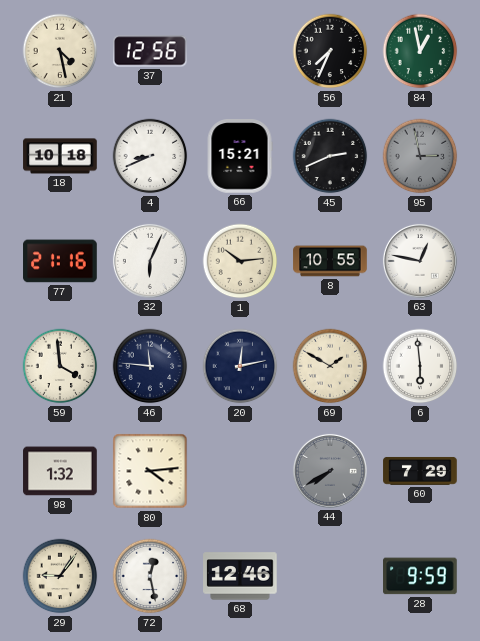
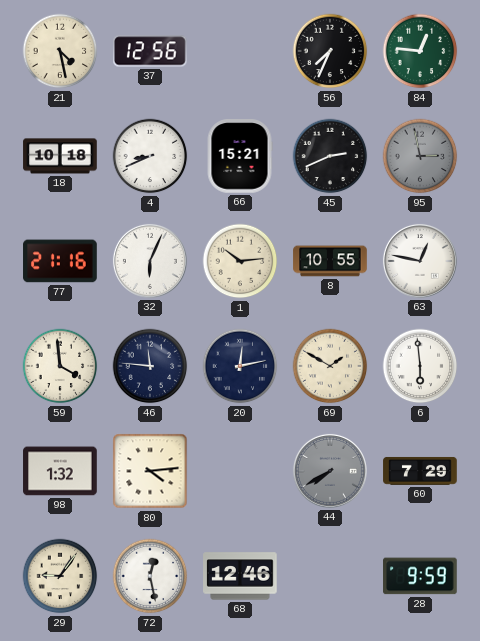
84: 12:58 -> 12:46
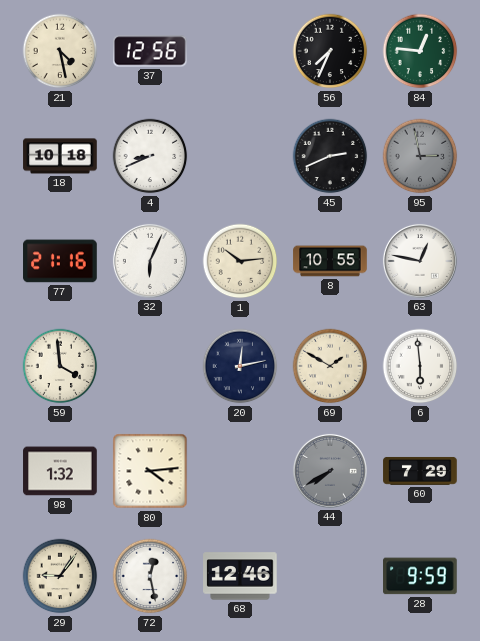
66: 15:21 -> none
46: 11:46 -> none
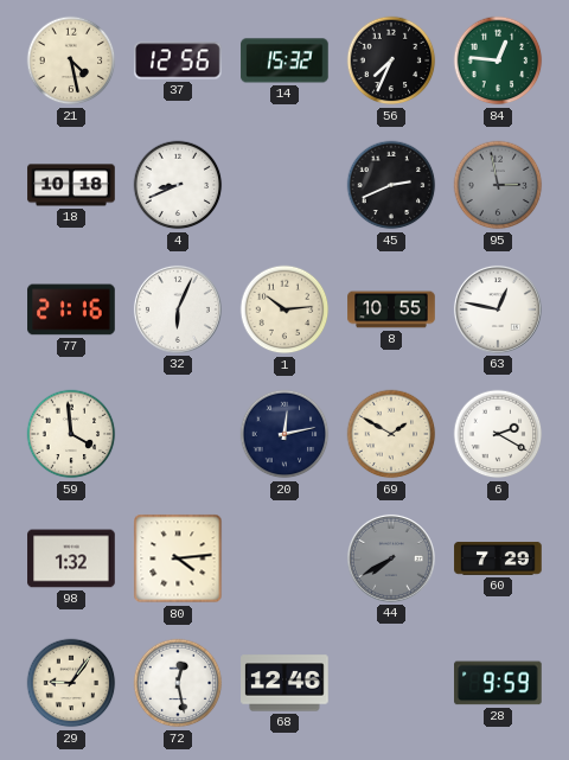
14: none -> 15:32
6: 5:59 -> 2:20
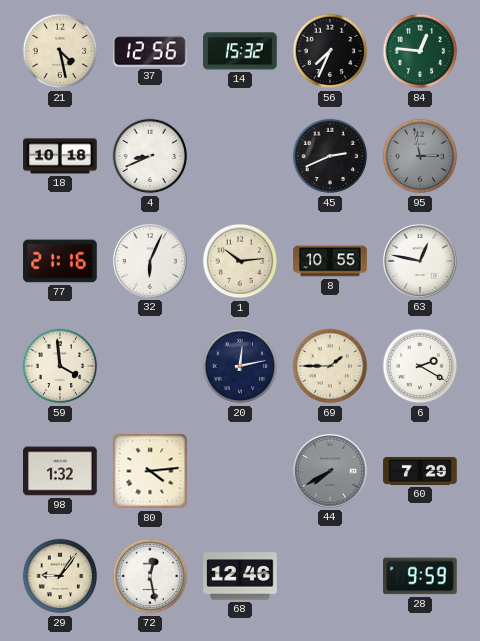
69: 1:50 -> 1:45
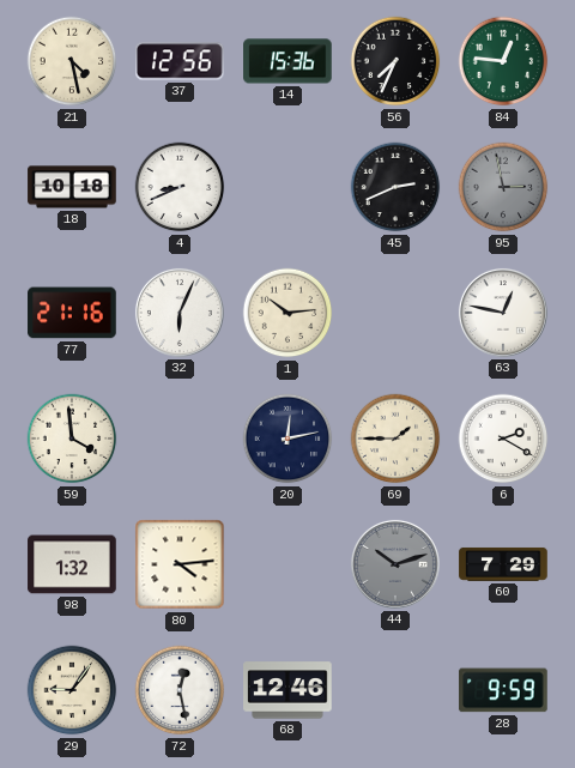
14: 15:32 -> 15:36
8: 10:55 -> none
44: 7:40 -> 10:12
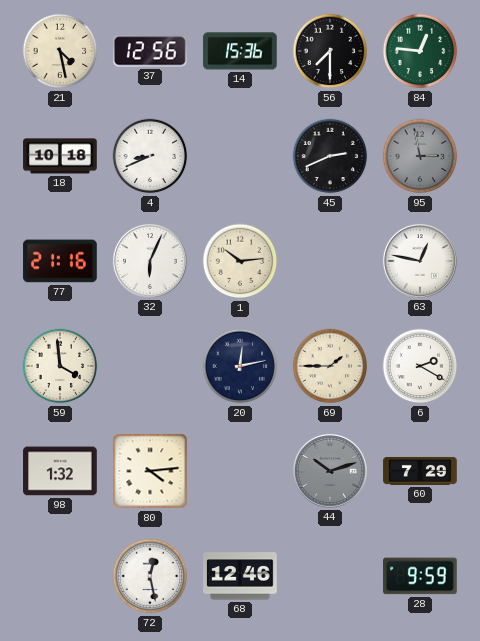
56: 7:34 -> 7:30
29: 9:06 -> none
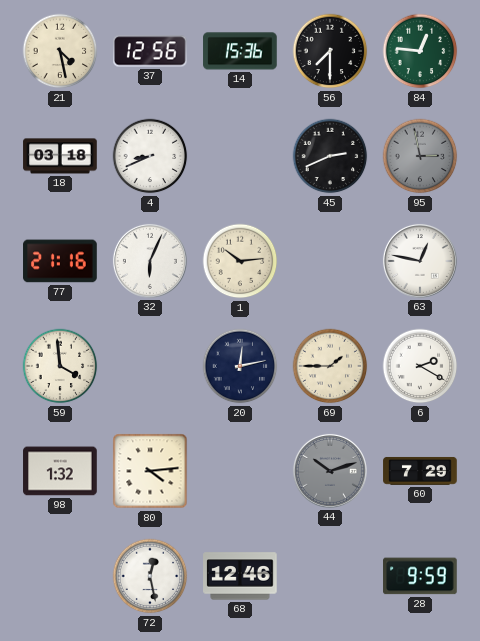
18: 10:18 -> 03:18
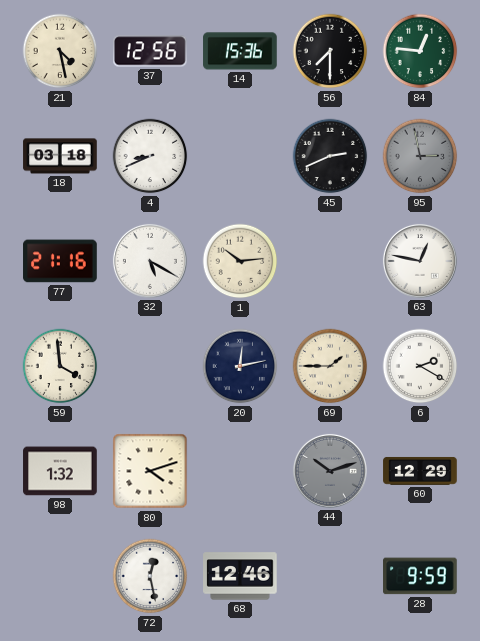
32: 6:04 -> 5:20
80: 4:14 -> 4:12
60: 7:29 -> 12:29
